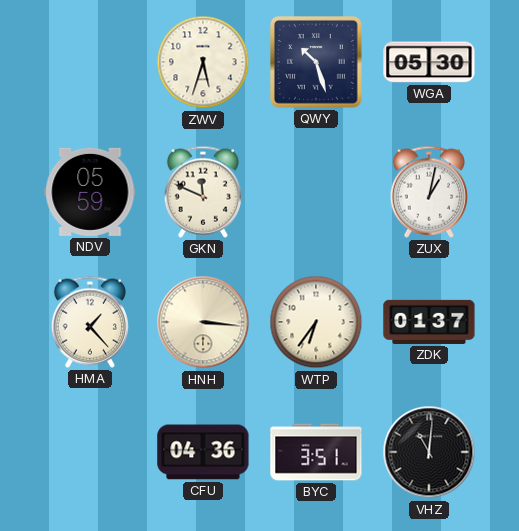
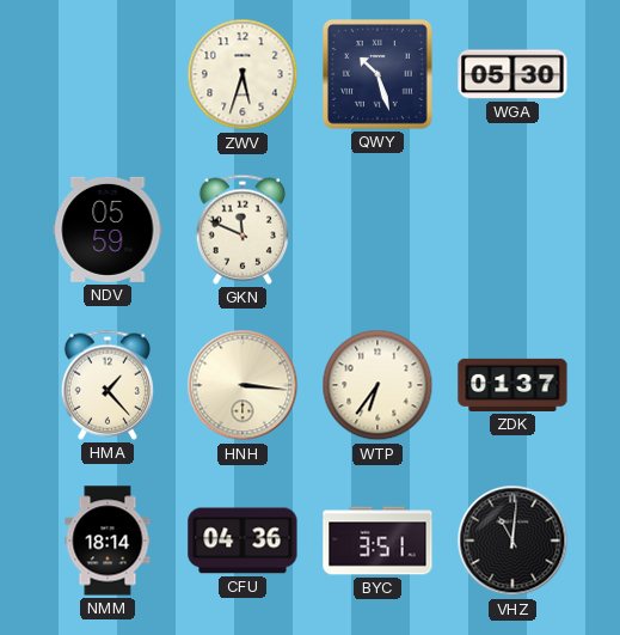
ZUX: 1:02 -> none
NMM: none -> 18:14
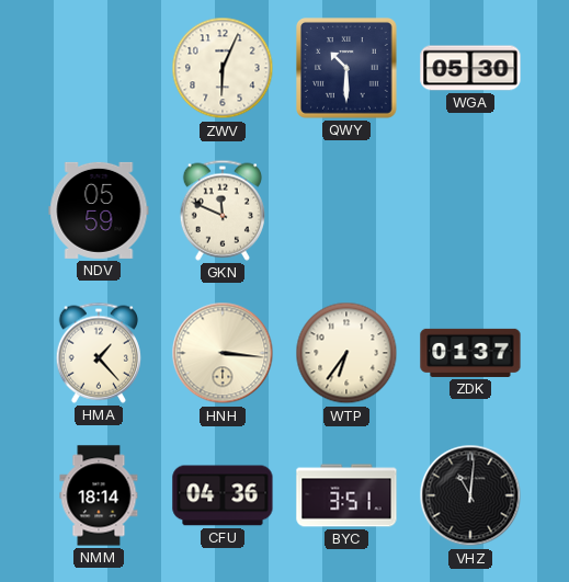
ZWV: 5:33 -> 6:04
QWY: 10:27 -> 10:30
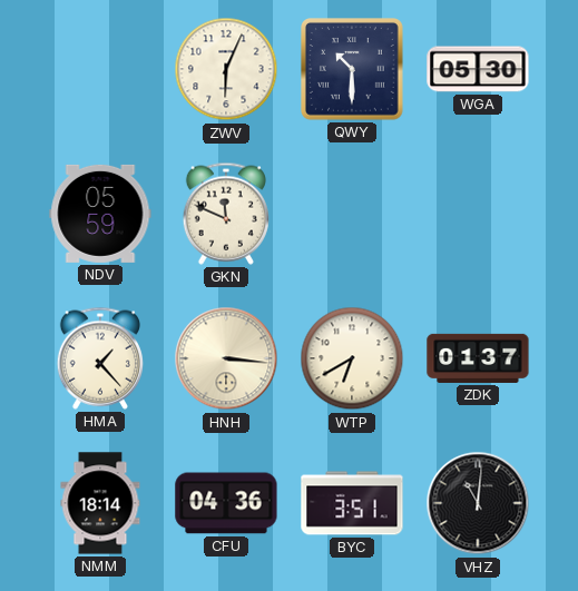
WTP: 6:36 -> 6:40
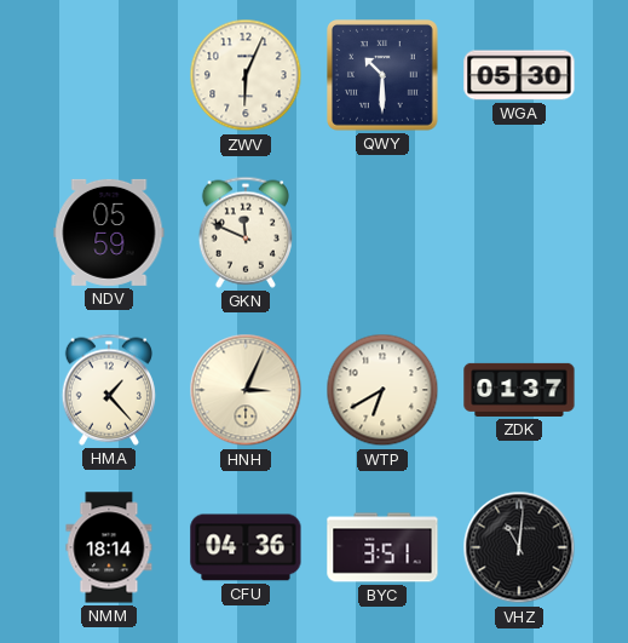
HNH: 3:16 -> 3:04
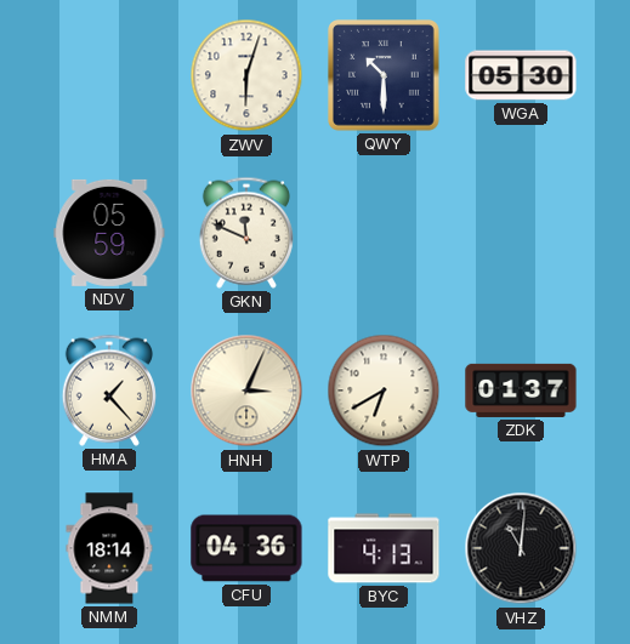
ZWV: 6:04 -> 6:03
BYC: 3:51 -> 4:13
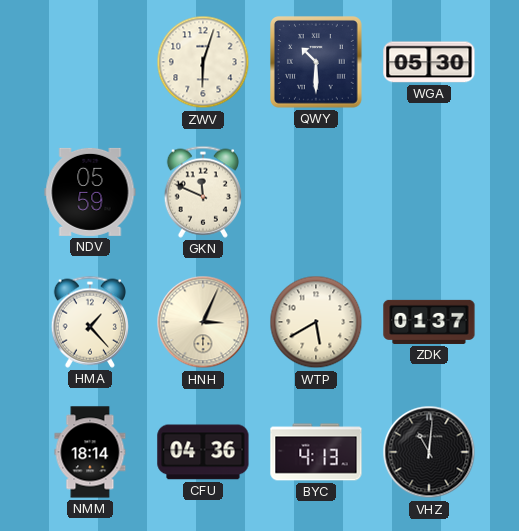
WTP: 6:40 -> 5:40
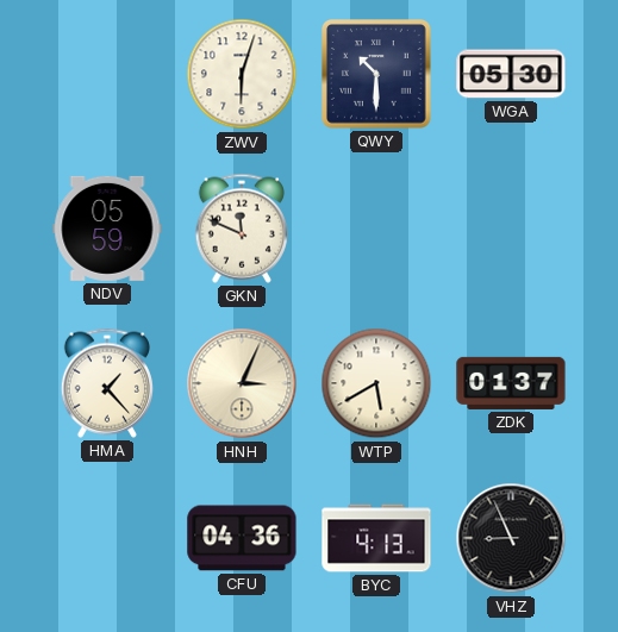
NMM: 18:14 -> none
VHZ: 11:01 -> 8:56
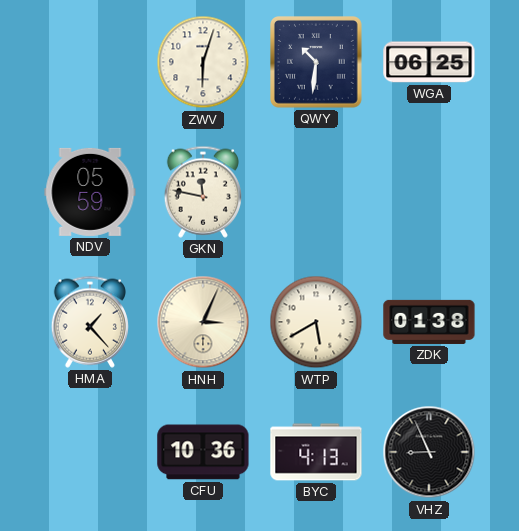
QWY: 10:30 -> 10:31
WGA: 05:30 -> 06:25
GKN: 11:49 -> 11:47
ZDK: 01:37 -> 01:38
CFU: 04:36 -> 10:36
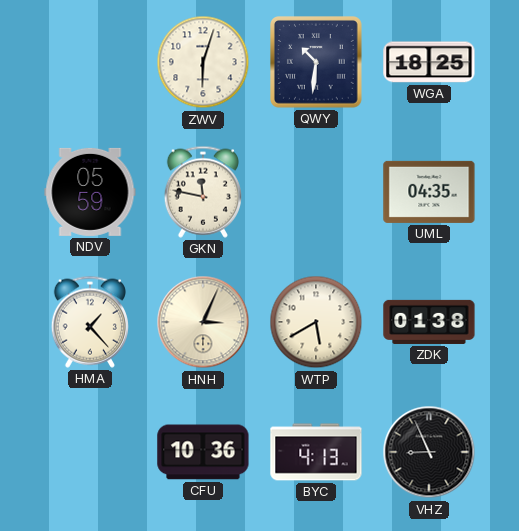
WGA: 06:25 -> 18:25
UML: none -> 04:35
